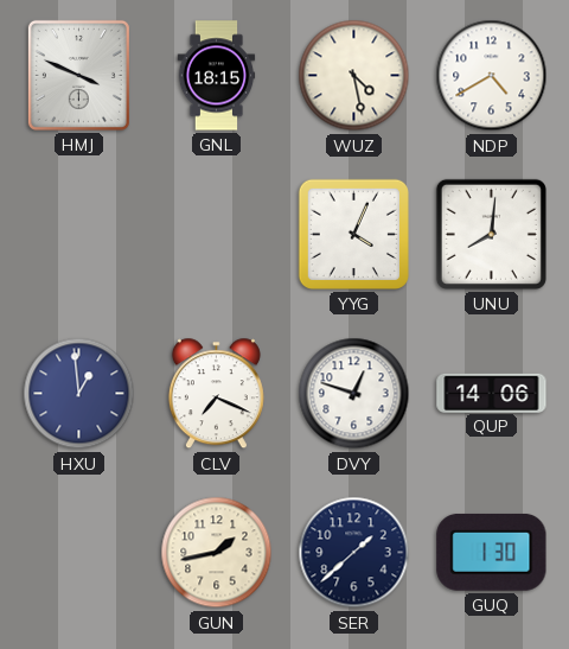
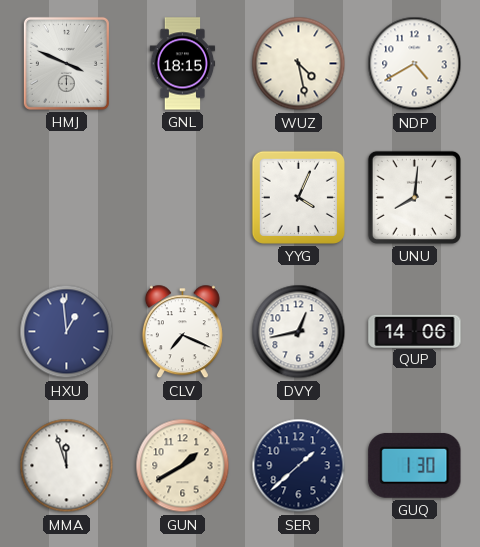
DVY: 12:48 -> 12:43
MMA: none -> 11:57
GUN: 1:43 -> 1:40
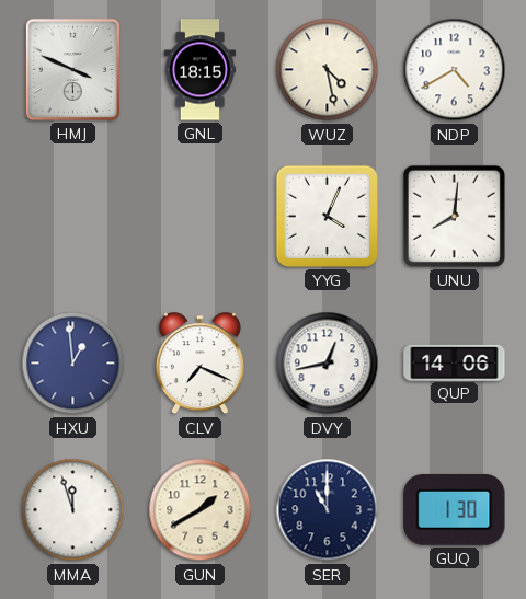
SER: 1:38 -> 11:00
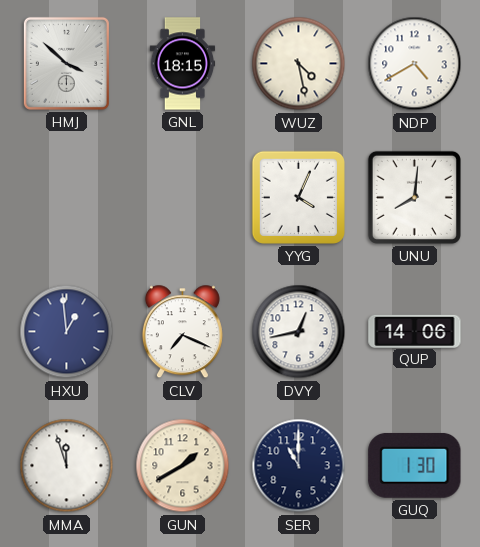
HMJ: 3:49 -> 3:52
